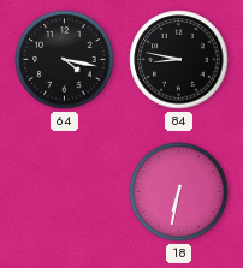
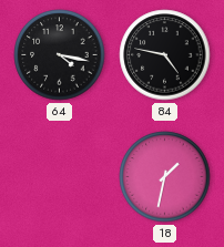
84: 8:47 -> 4:47
18: 6:32 -> 1:32
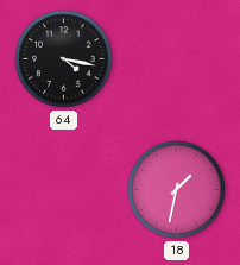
84: 4:47 -> none
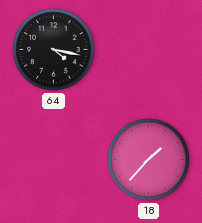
18: 1:32 -> 1:37
